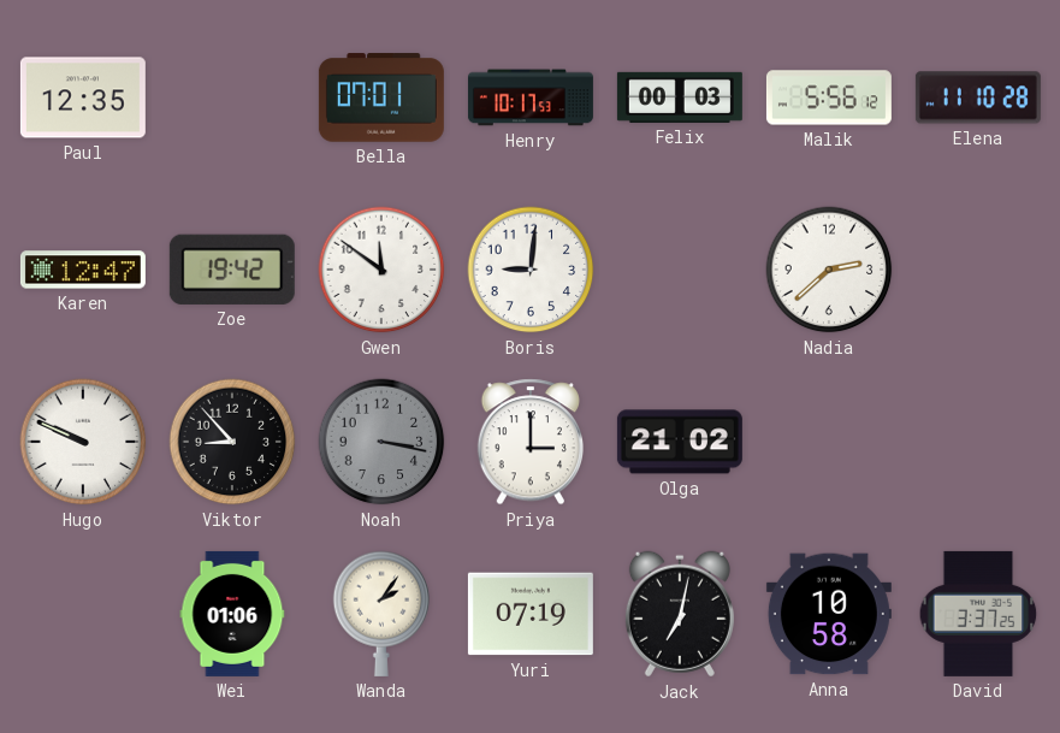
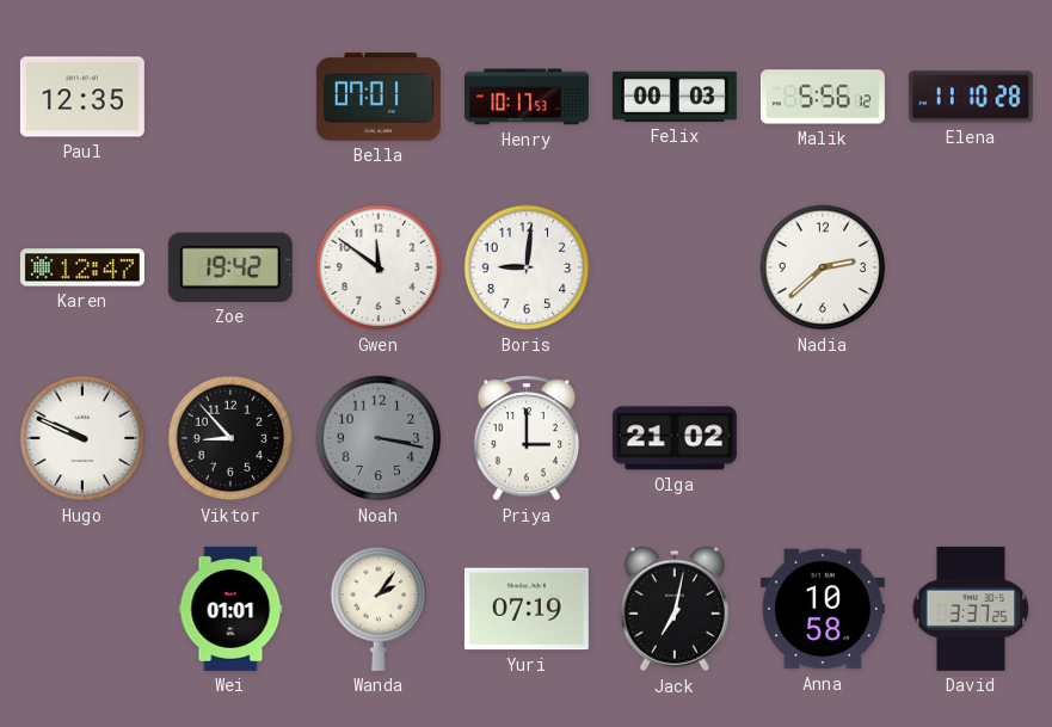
Wei: 01:06 -> 01:01
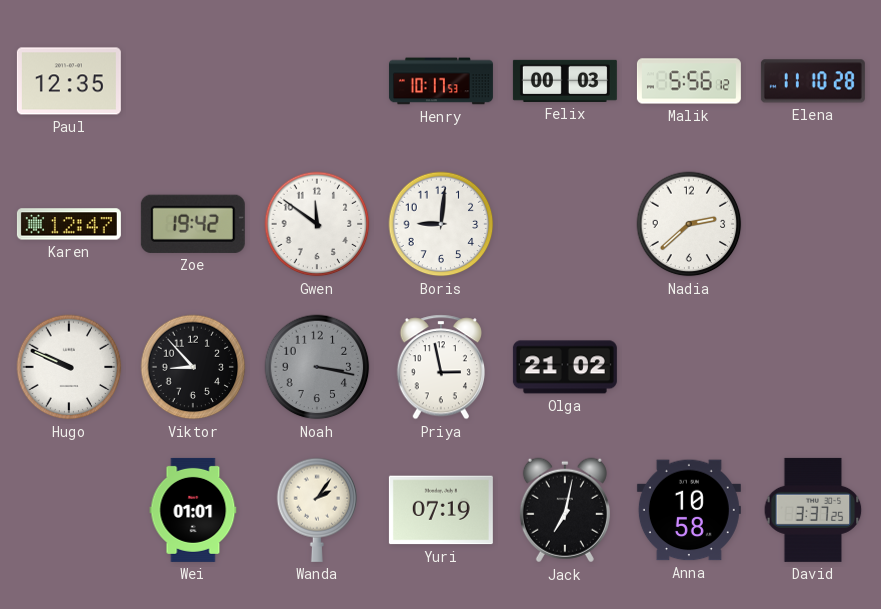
Bella: 07:01 -> none
Priya: 3:00 -> 2:58
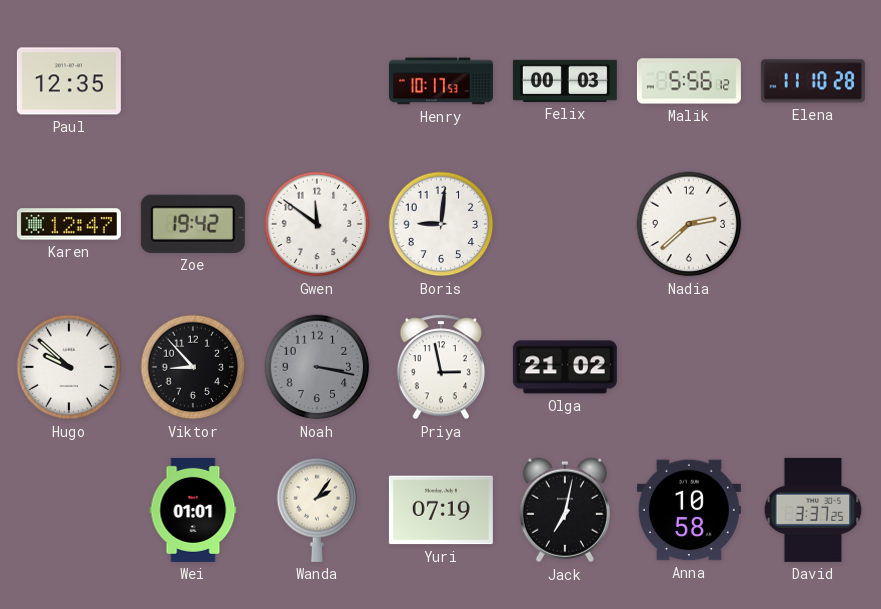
Hugo: 9:49 -> 9:52
